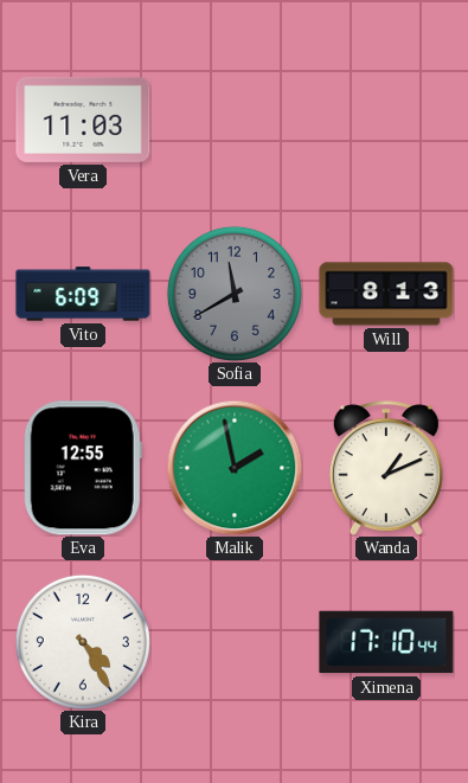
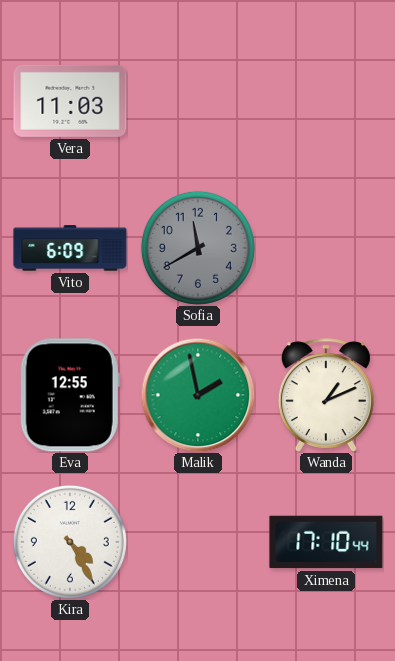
Will: 8:13 -> none
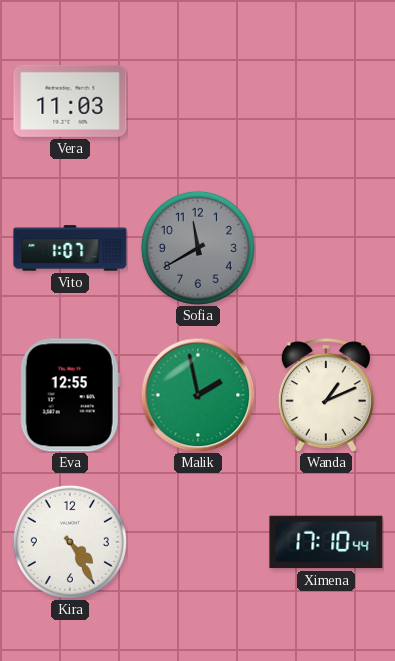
Vito: 6:09 -> 1:07
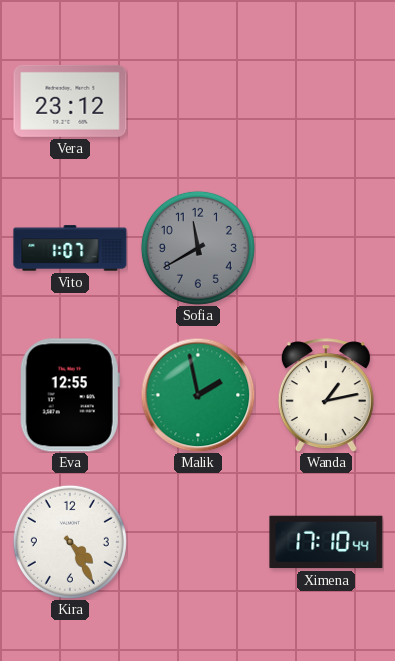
Vera: 11:03 -> 23:12
Wanda: 1:11 -> 1:13
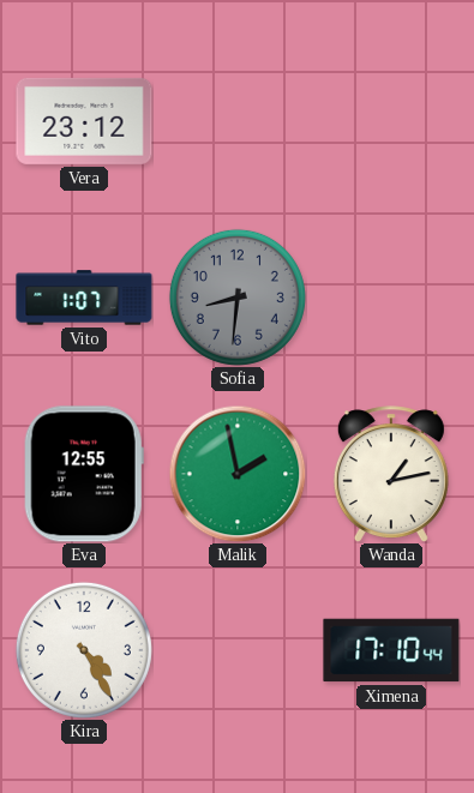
Sofia: 11:40 -> 8:31
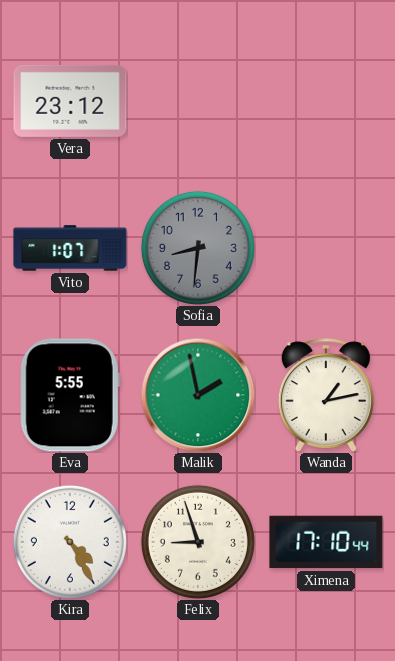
Eva: 12:55 -> 5:55
Felix: none -> 8:57
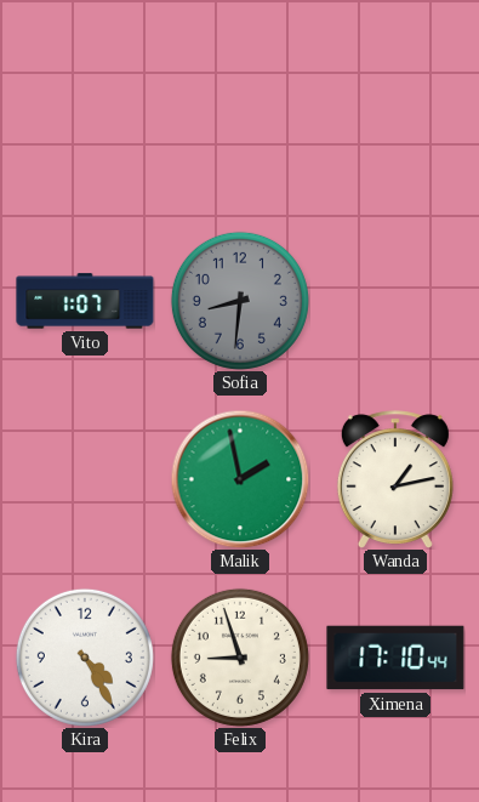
Vera: 23:12 -> none
Eva: 5:55 -> none
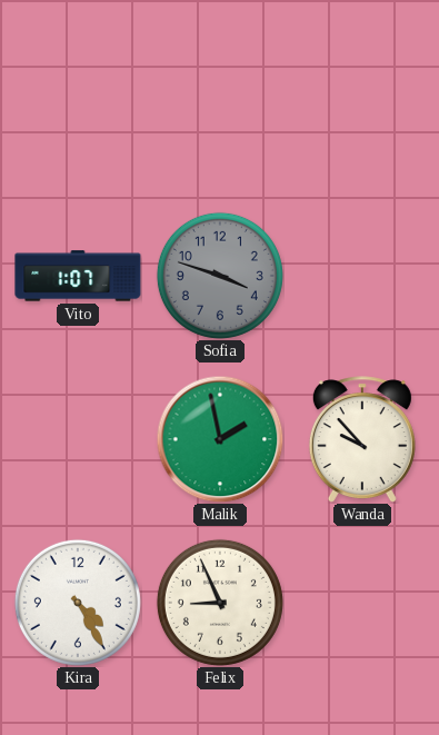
Sofia: 8:31 -> 3:48
Wanda: 1:13 -> 9:53
Felix: 8:57 -> 8:56
Ximena: 17:10 -> none
